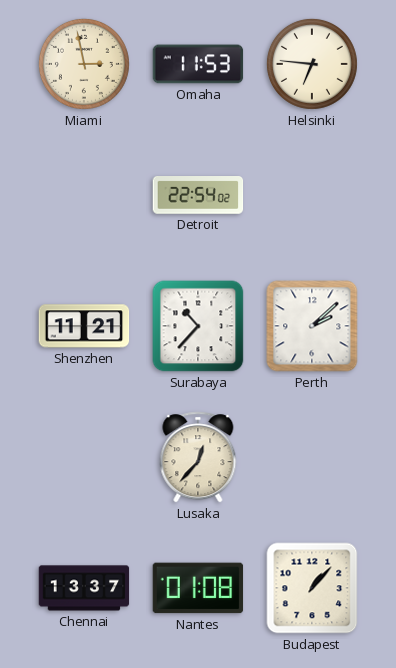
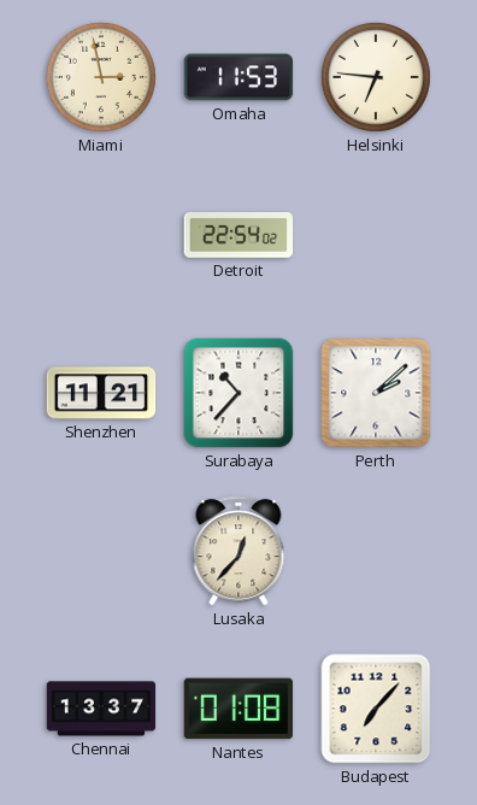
Budapest: 1:07 -> 7:07
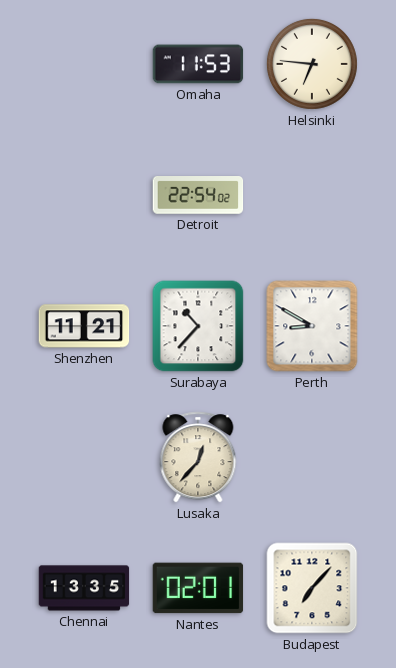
Miami: 2:58 -> none
Perth: 2:08 -> 8:50
Chennai: 13:37 -> 13:35
Nantes: 01:08 -> 02:01
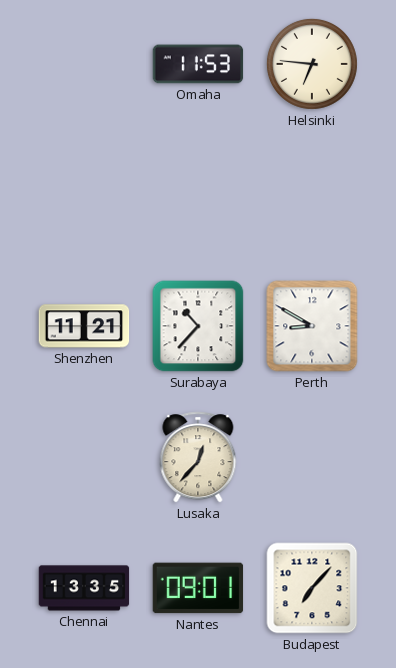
Detroit: 22:54 -> none
Nantes: 02:01 -> 09:01
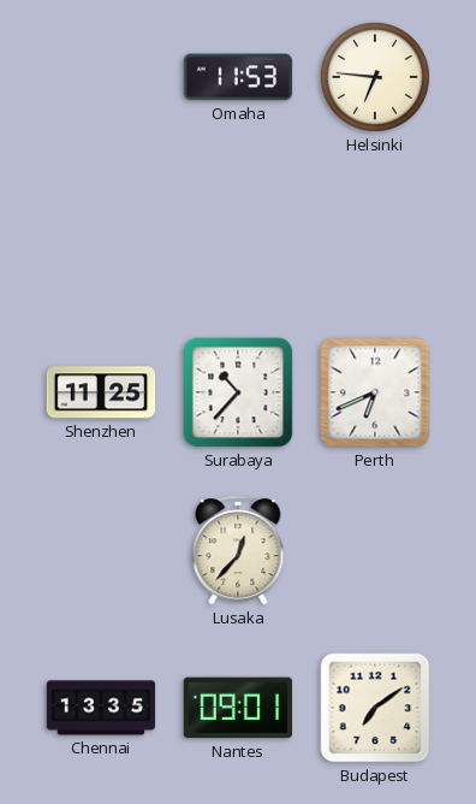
Shenzhen: 11:21 -> 11:25
Perth: 8:50 -> 6:41
Budapest: 7:07 -> 7:09
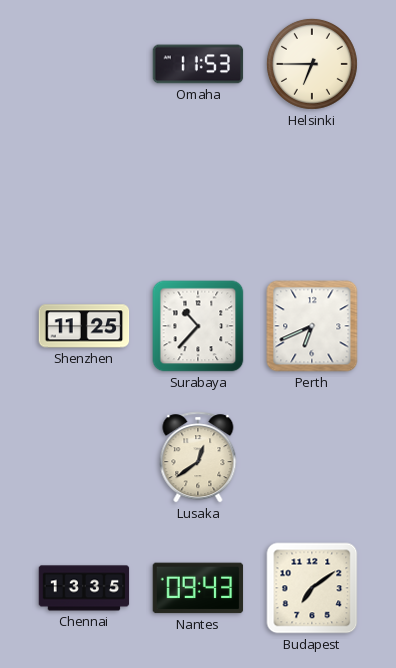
Helsinki: 6:46 -> 6:45
Lusaka: 12:37 -> 12:39
Nantes: 09:01 -> 09:43
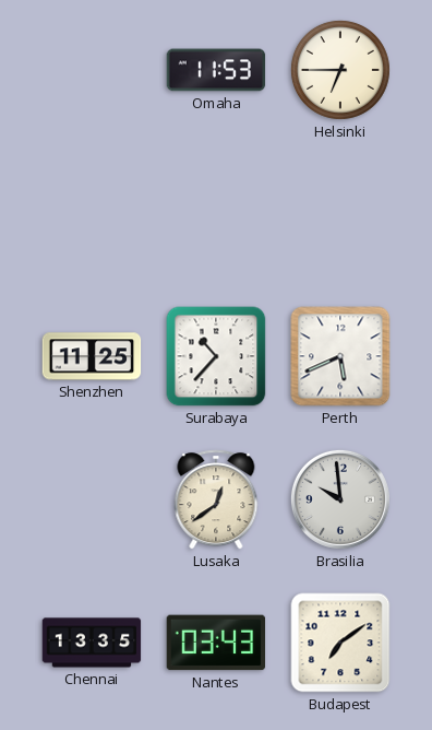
Perth: 6:41 -> 5:41
Brasilia: none -> 9:59
Nantes: 09:43 -> 03:43
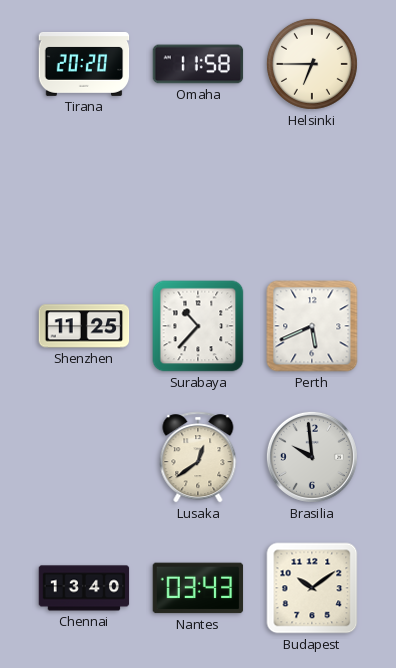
Tirana: none -> 20:20
Omaha: 11:53 -> 11:58
Chennai: 13:35 -> 13:40
Budapest: 7:09 -> 10:09
